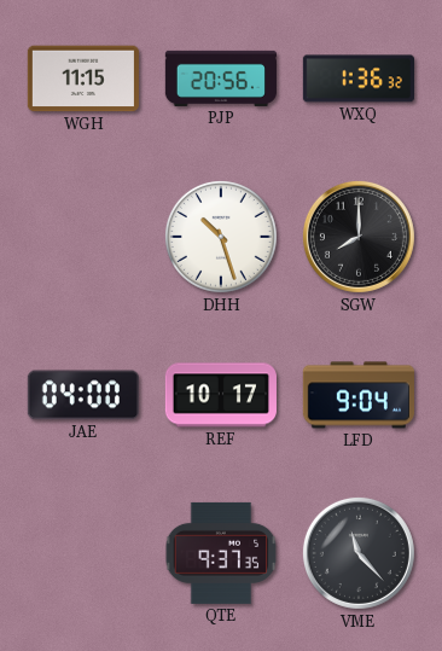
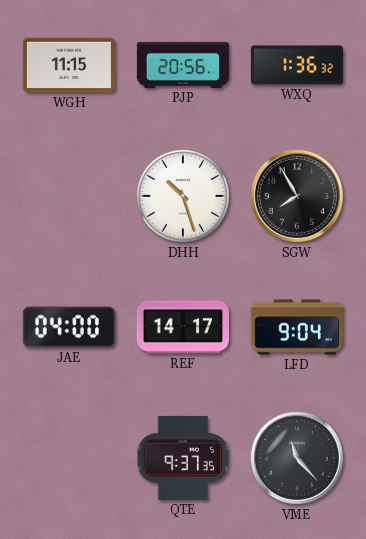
SGW: 8:00 -> 7:55
REF: 10:17 -> 14:17
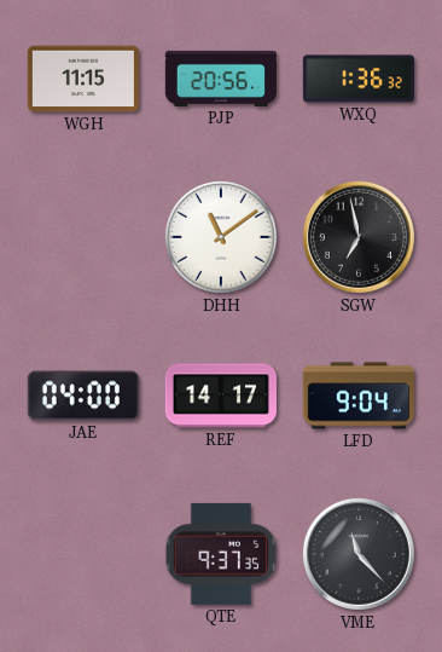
DHH: 10:27 -> 11:09
SGW: 7:55 -> 6:58
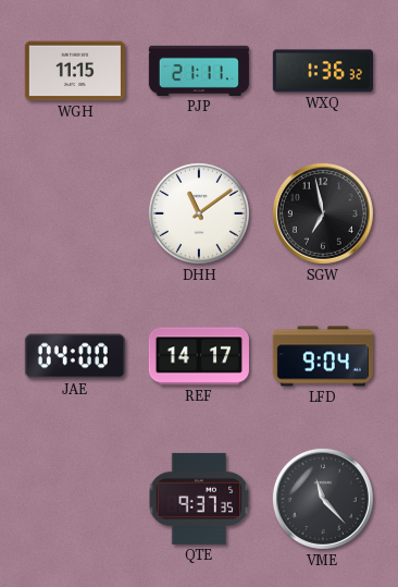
PJP: 20:56 -> 21:11
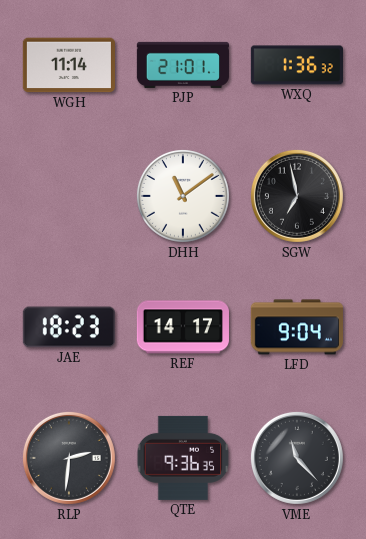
WGH: 11:15 -> 11:14
PJP: 21:11 -> 21:01
JAE: 04:00 -> 18:23
RLP: none -> 2:31
QTE: 9:37 -> 9:36
